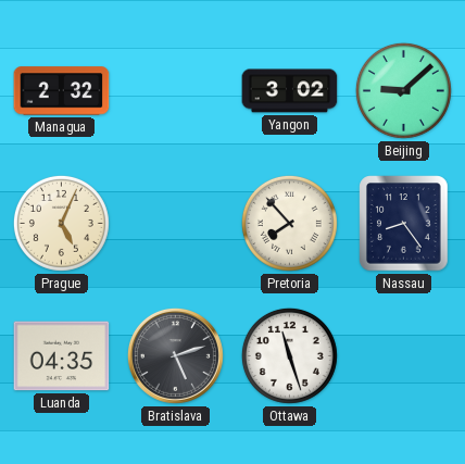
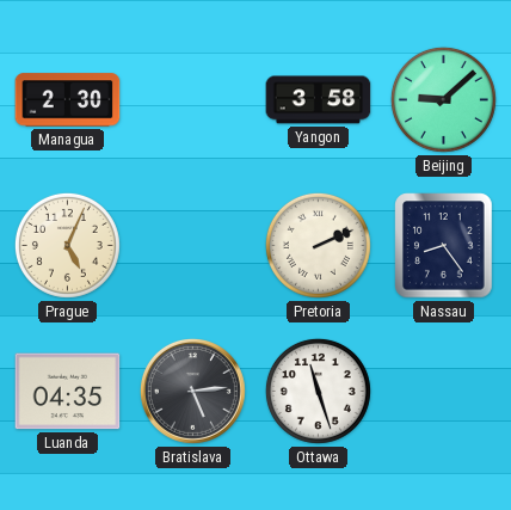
Managua: 2:32 -> 2:30
Yangon: 3:02 -> 3:58
Pretoria: 7:53 -> 2:11
Bratislava: 5:12 -> 5:14
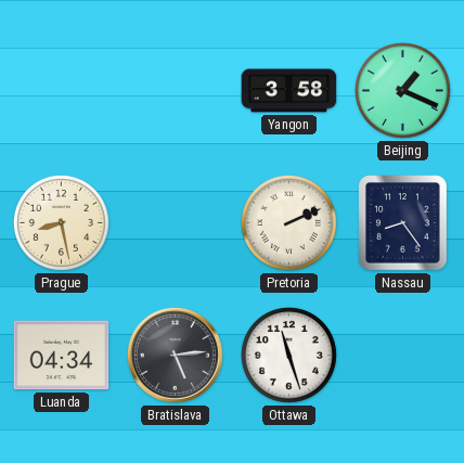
Managua: 2:30 -> none
Beijing: 9:08 -> 1:19
Prague: 5:04 -> 8:28
Luanda: 04:35 -> 04:34
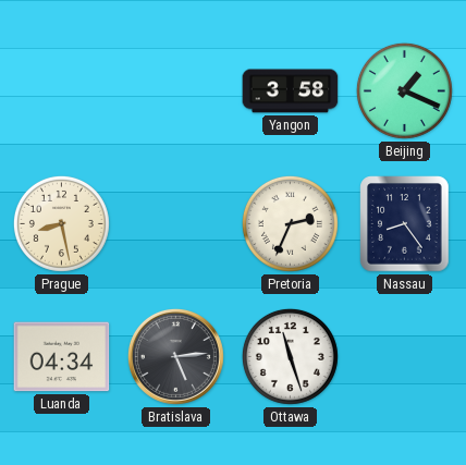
Pretoria: 2:11 -> 2:34
